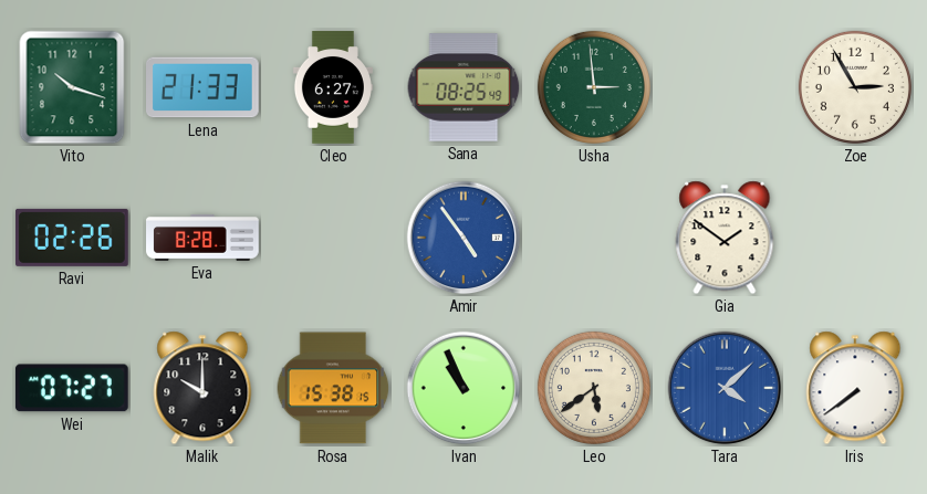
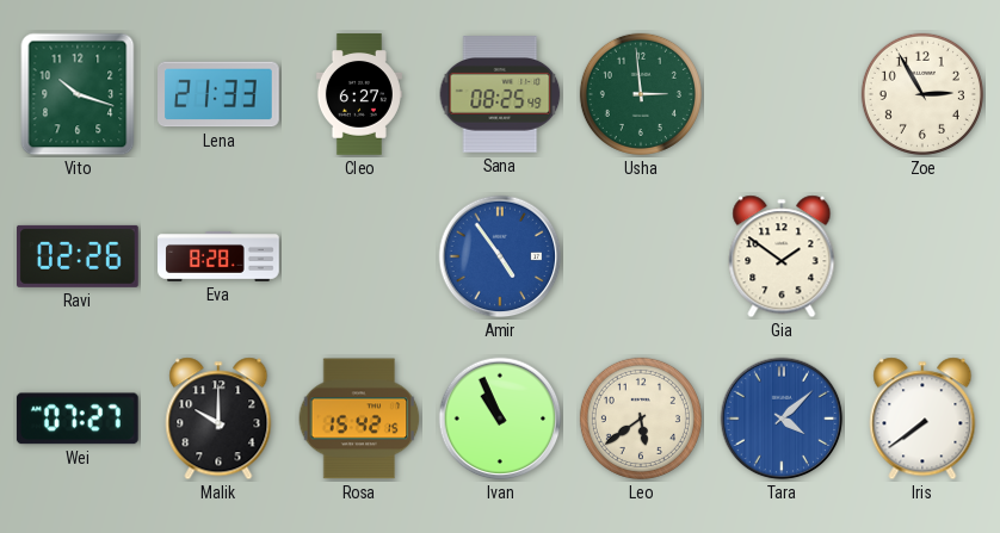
Rosa: 15:38 -> 15:42
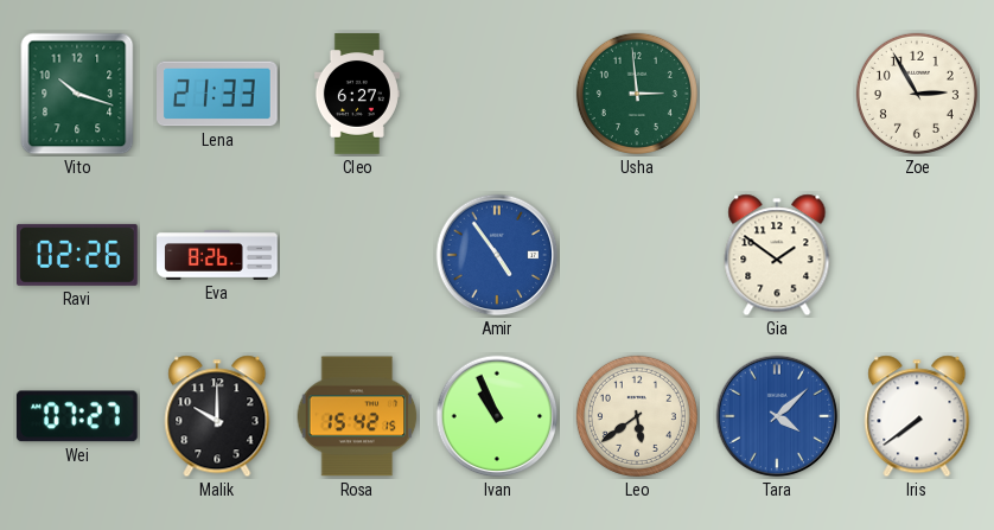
Sana: 08:25 -> none
Eva: 8:28 -> 8:26
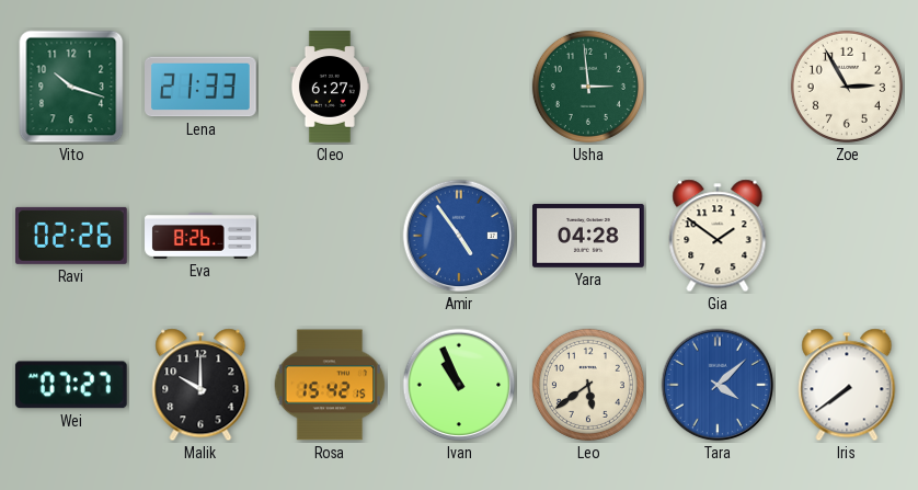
Yara: none -> 04:28
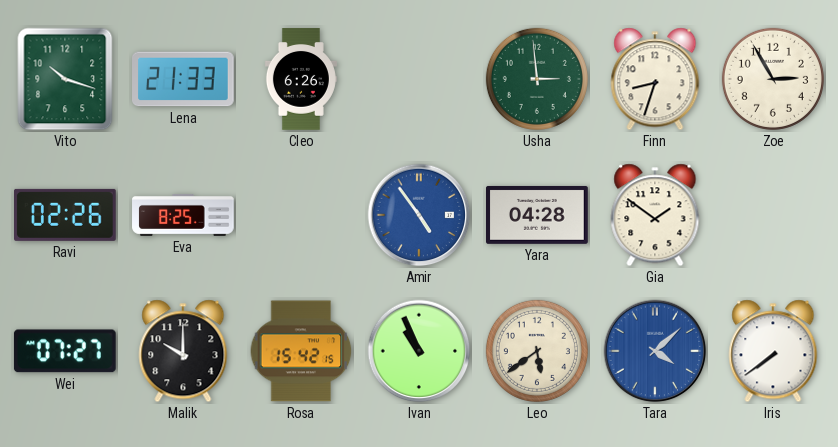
Cleo: 6:27 -> 6:26
Finn: none -> 8:33
Eva: 8:26 -> 8:25
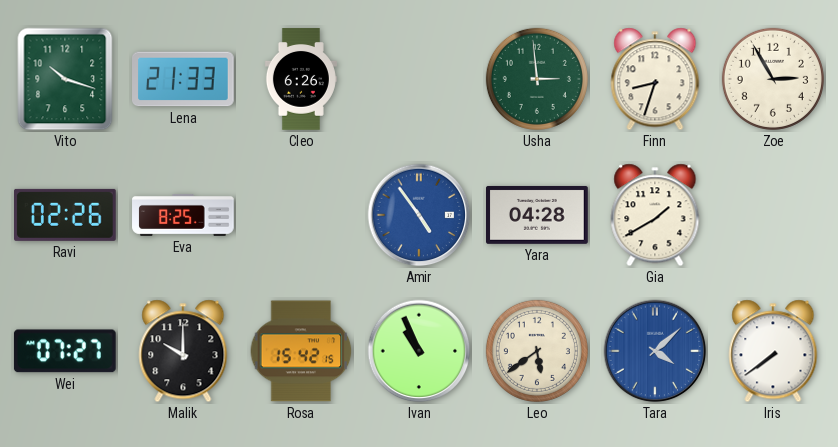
Gia: 1:51 -> 1:40
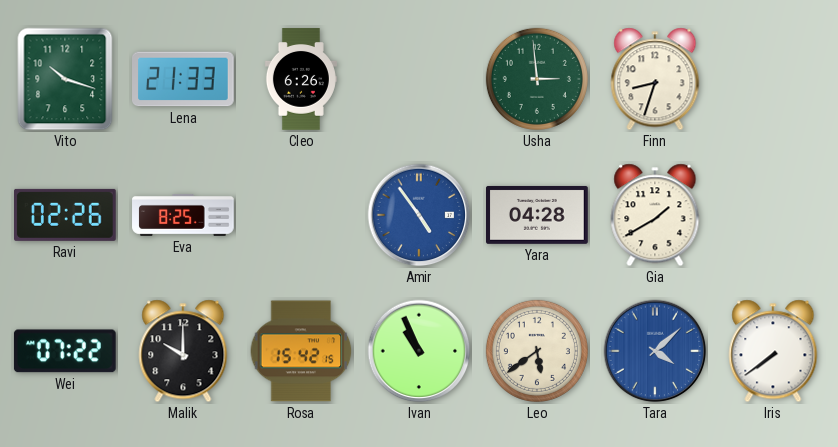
Zoe: 2:55 -> none
Wei: 07:27 -> 07:22
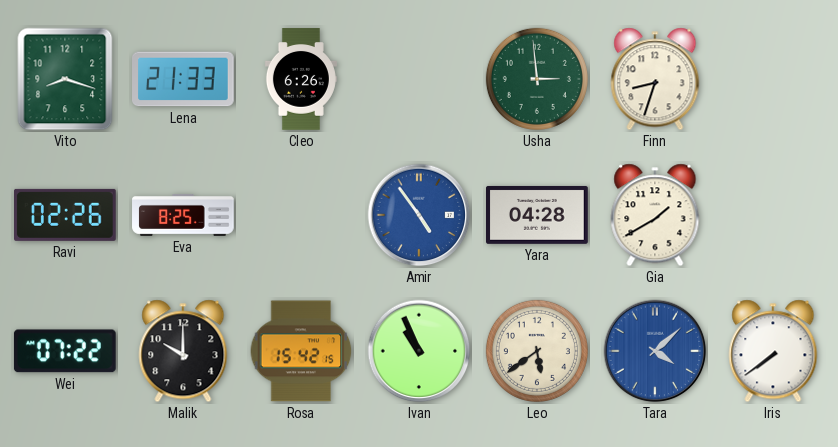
Vito: 10:18 -> 8:18
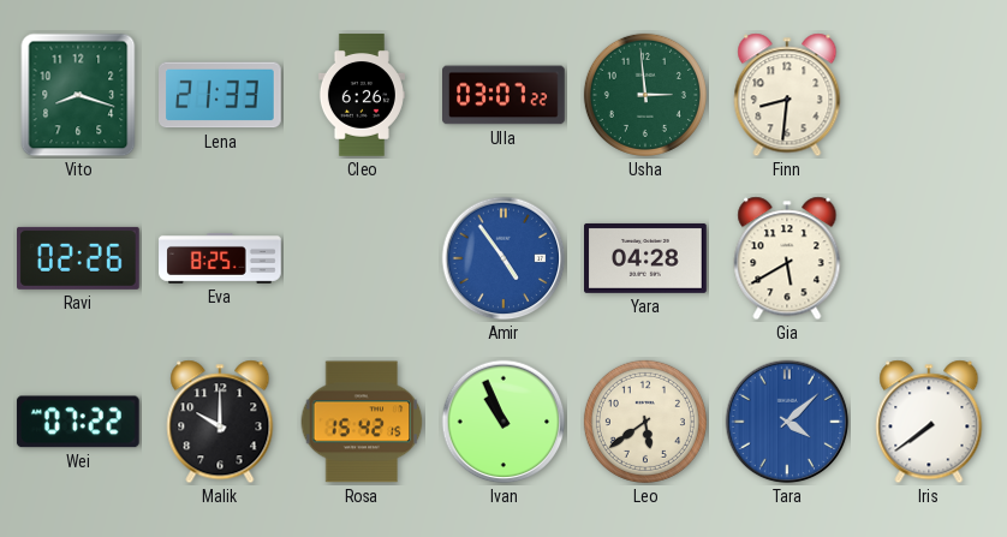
Ulla: none -> 03:07
Finn: 8:33 -> 8:31
Gia: 1:40 -> 5:40
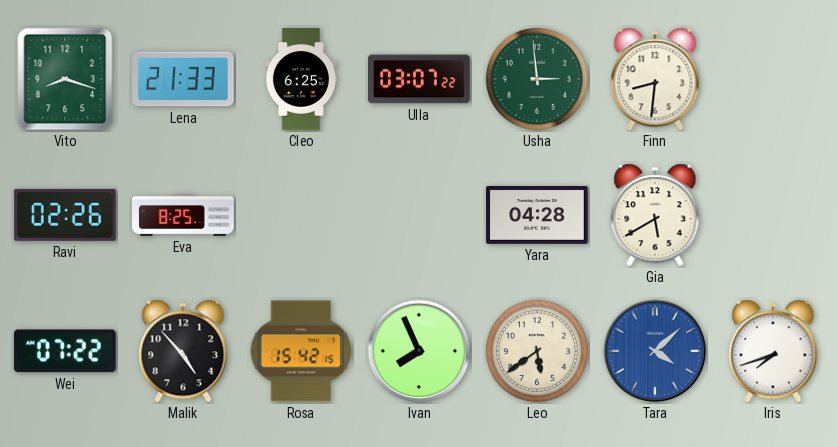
Cleo: 6:26 -> 6:25
Amir: 4:54 -> none
Malik: 10:00 -> 4:53
Ivan: 10:56 -> 7:56
Iris: 7:39 -> 7:42
